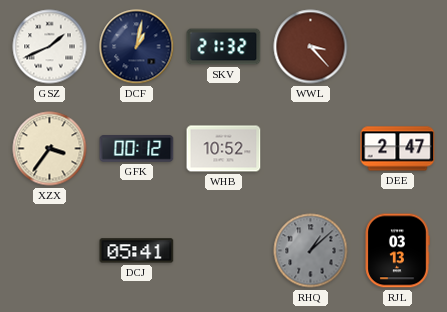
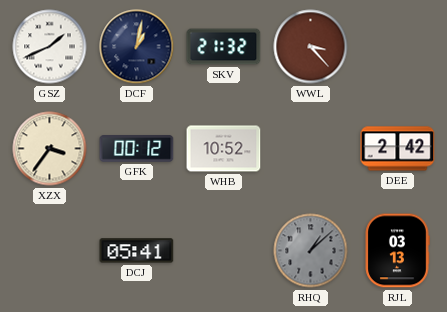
DEE: 2:47 -> 2:42
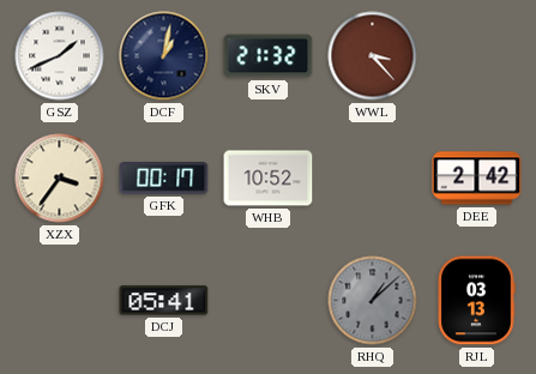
GFK: 00:12 -> 00:17
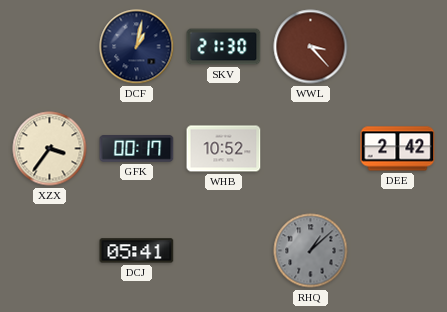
GSZ: 1:41 -> none
SKV: 21:32 -> 21:30
RJL: 03:13 -> none
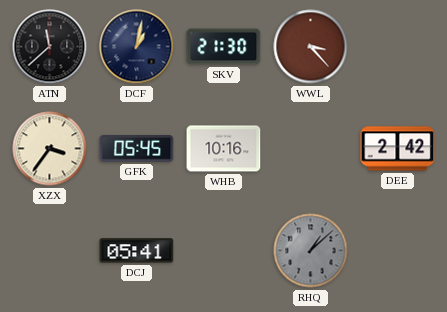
ATN: none -> 11:38
GFK: 00:17 -> 05:45
WHB: 10:52 -> 10:16
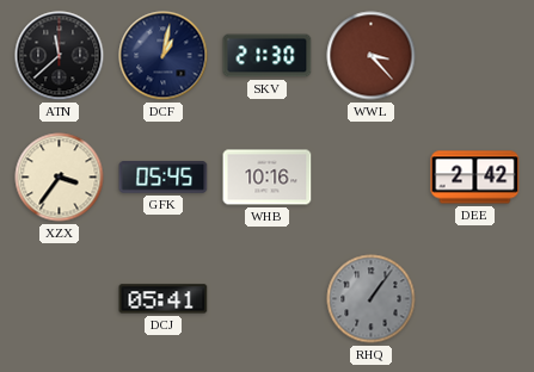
RHQ: 1:08 -> 1:06
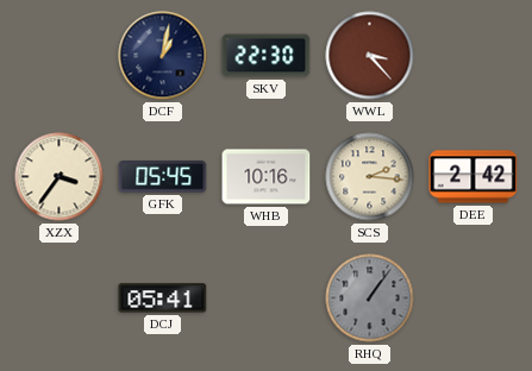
ATN: 11:38 -> none
SKV: 21:30 -> 22:30
SCS: none -> 2:16
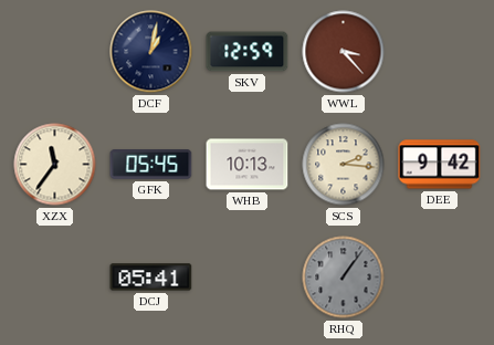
SKV: 22:30 -> 12:59
XZX: 3:36 -> 11:36
WHB: 10:16 -> 10:13
DEE: 2:42 -> 9:42
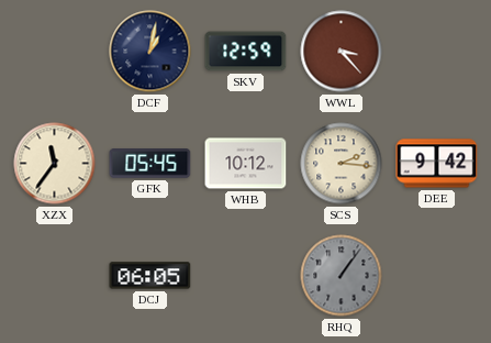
WHB: 10:13 -> 10:12
DCJ: 05:41 -> 06:05
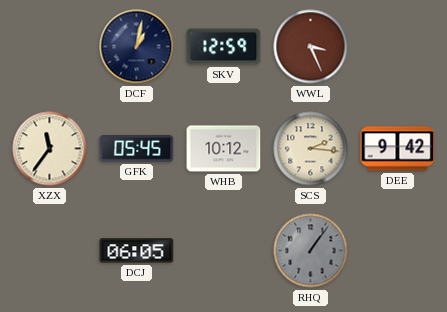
WWL: 3:23 -> 3:26
